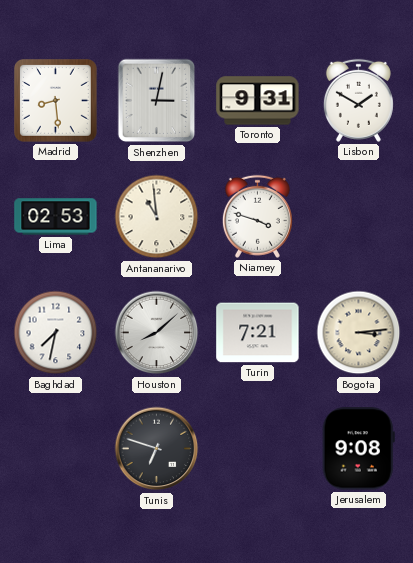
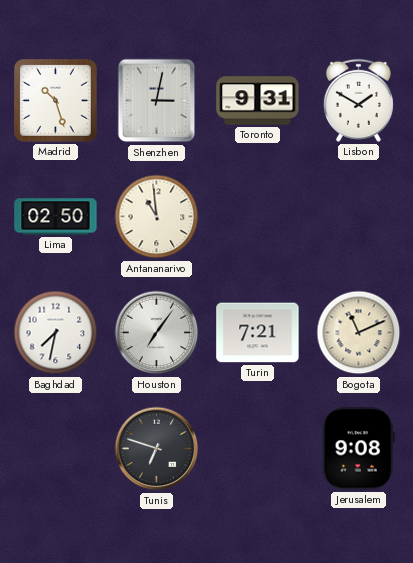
Madrid: 8:29 -> 10:27
Lima: 02:53 -> 02:50
Niamey: 3:48 -> none
Houston: 8:08 -> 7:06
Bogota: 3:14 -> 11:11
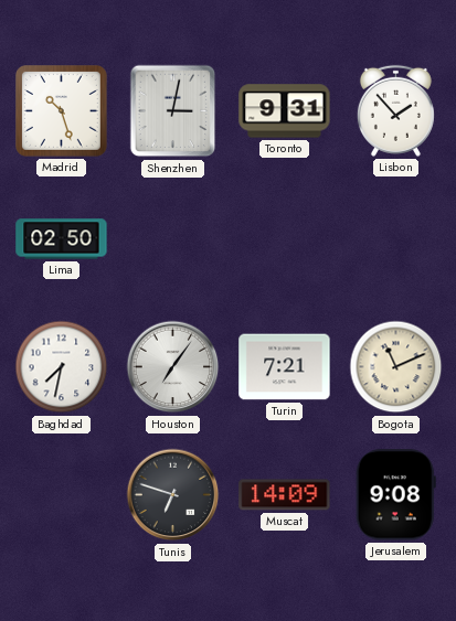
Lisbon: 1:50 -> 1:53
Antananarivo: 10:59 -> none
Muscat: none -> 14:09
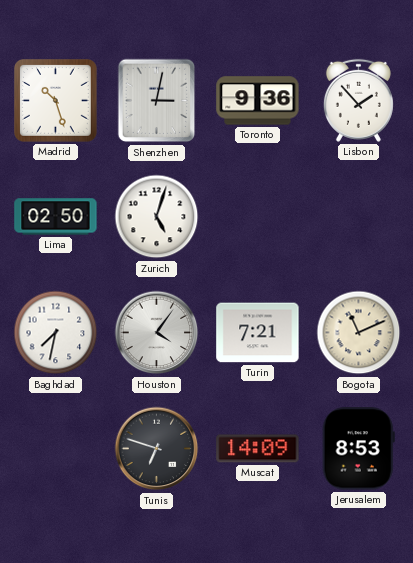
Toronto: 9:31 -> 9:36
Zurich: none -> 5:03
Houston: 7:06 -> 4:06
Jerusalem: 9:08 -> 8:53
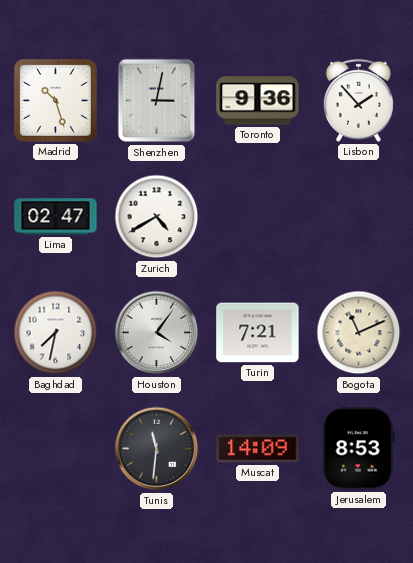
Lima: 02:50 -> 02:47
Zurich: 5:03 -> 4:40
Tunis: 6:48 -> 11:31
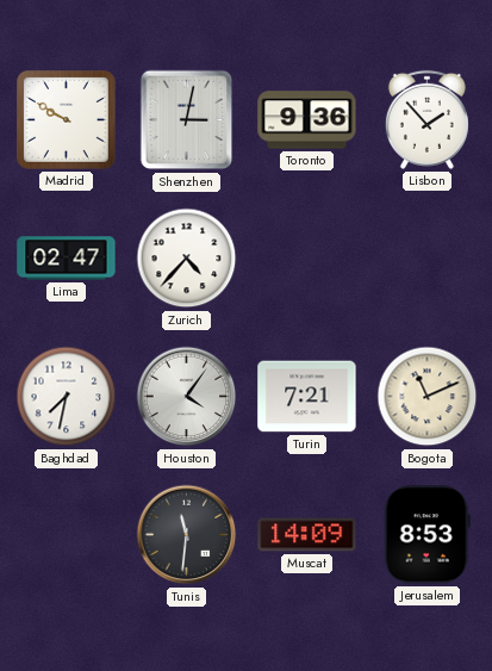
Madrid: 10:27 -> 9:50
Zurich: 4:40 -> 4:37
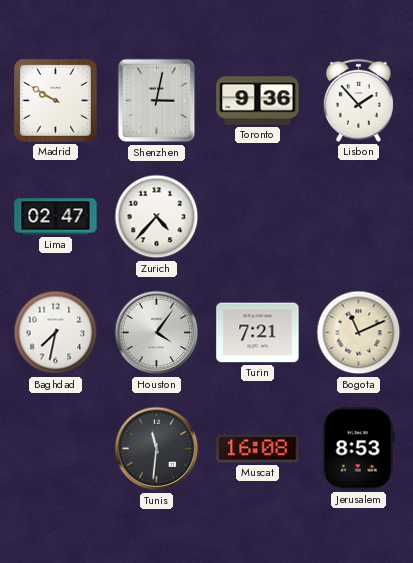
Muscat: 14:09 -> 16:08
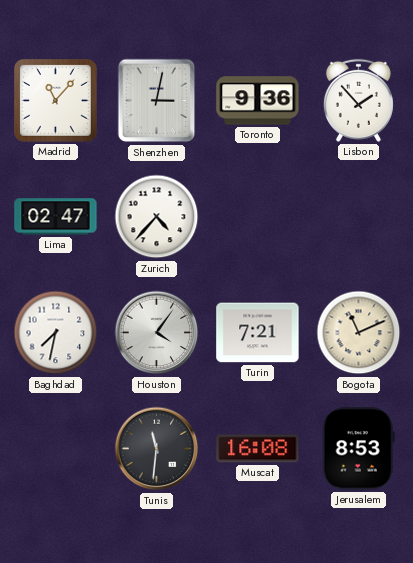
Madrid: 9:50 -> 11:07
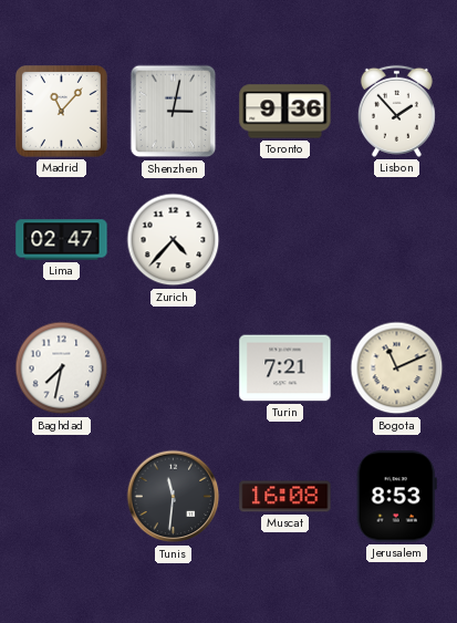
Houston: 4:06 -> none
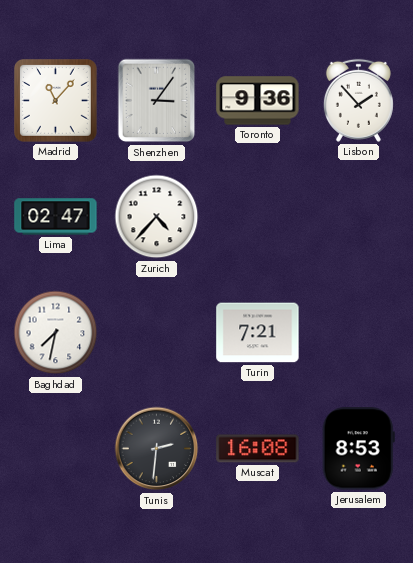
Shenzhen: 3:02 -> 3:06
Bogota: 11:11 -> none
Tunis: 11:31 -> 2:31
